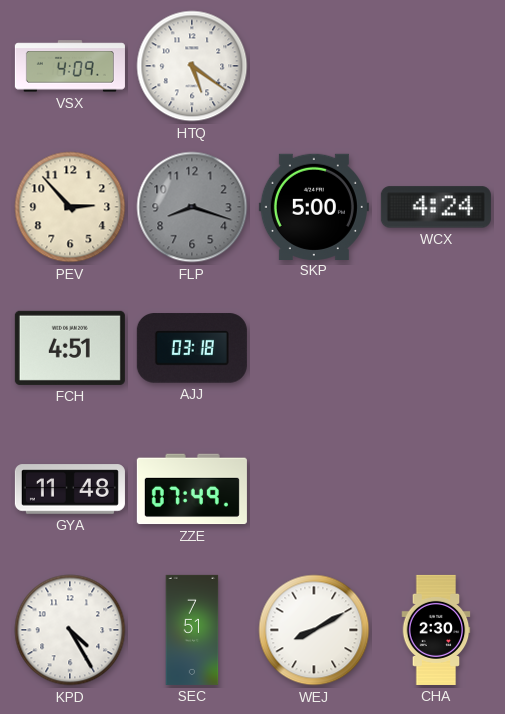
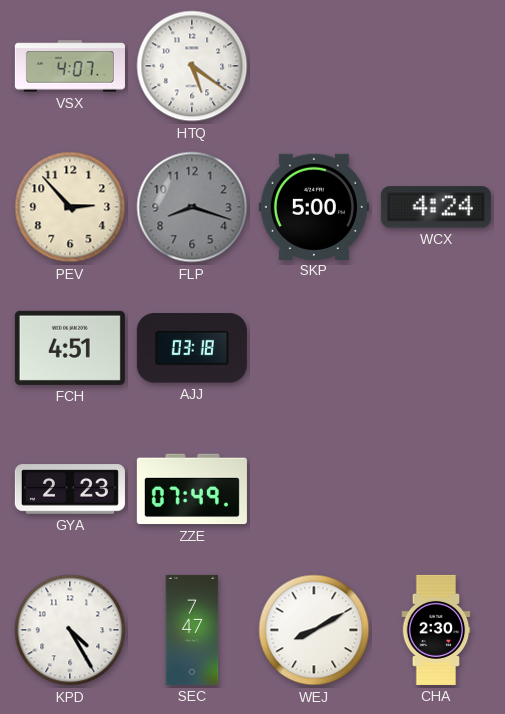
VSX: 4:09 -> 4:07
GYA: 11:48 -> 2:23
SEC: 7:51 -> 7:47
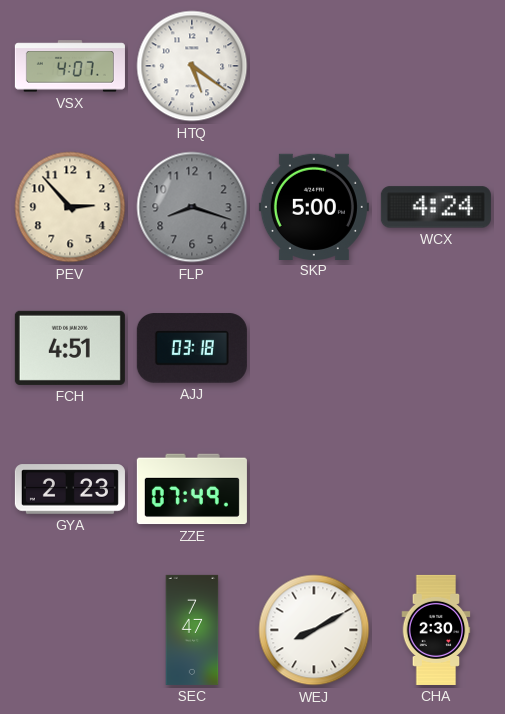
KPD: 4:25 -> none
